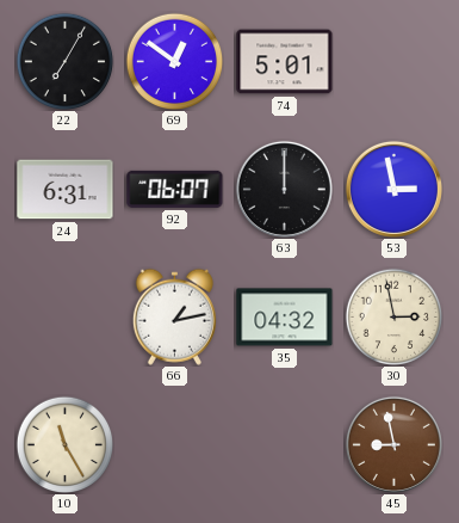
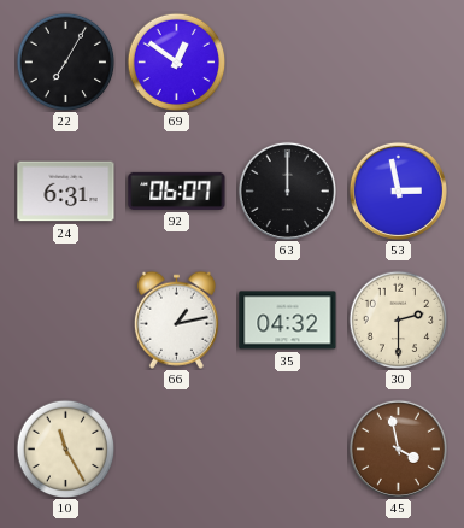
74: 5:01 -> none
30: 2:58 -> 2:30
45: 8:58 -> 3:58
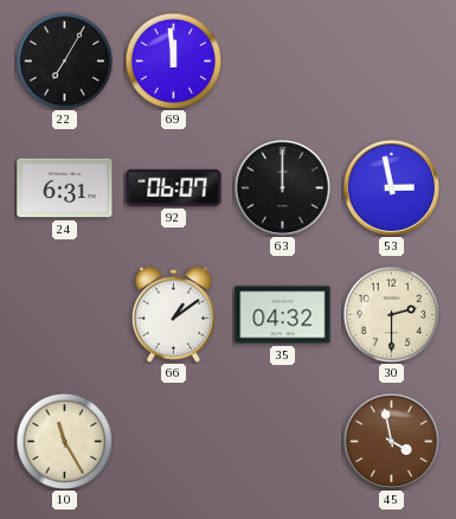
69: 12:51 -> 11:59
66: 1:13 -> 1:09
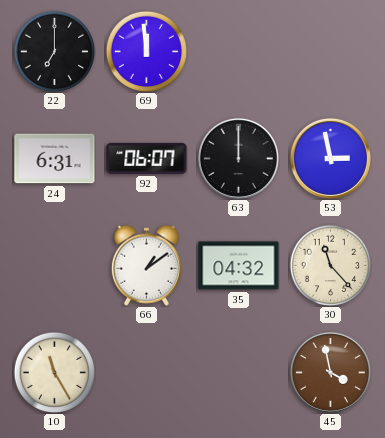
22: 7:05 -> 7:00
30: 2:30 -> 11:23
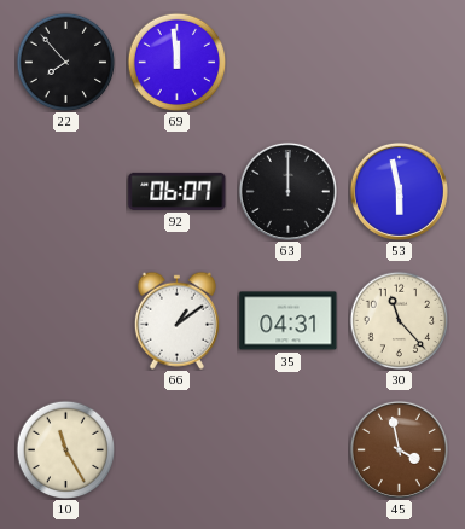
22: 7:00 -> 7:53
24: 6:31 -> none
53: 2:58 -> 5:58
35: 04:32 -> 04:31
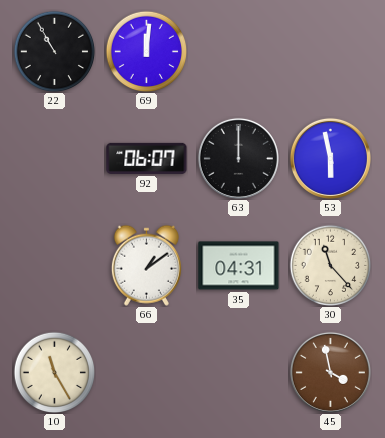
22: 7:53 -> 10:55
69: 11:59 -> 12:01
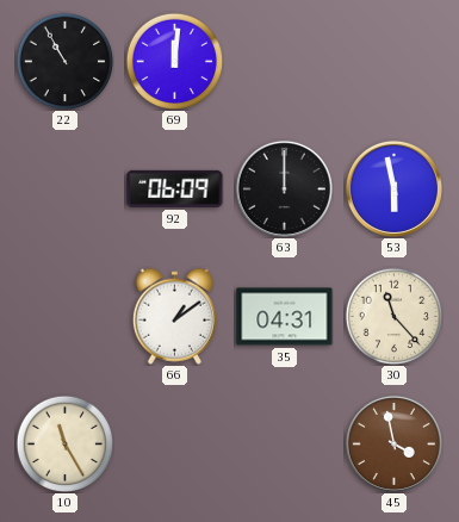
92: 06:07 -> 06:09
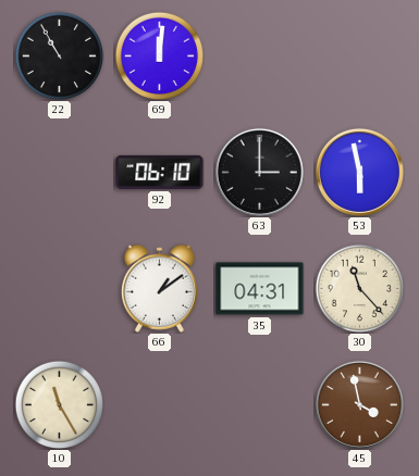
92: 06:09 -> 06:10
63: 12:00 -> 3:00
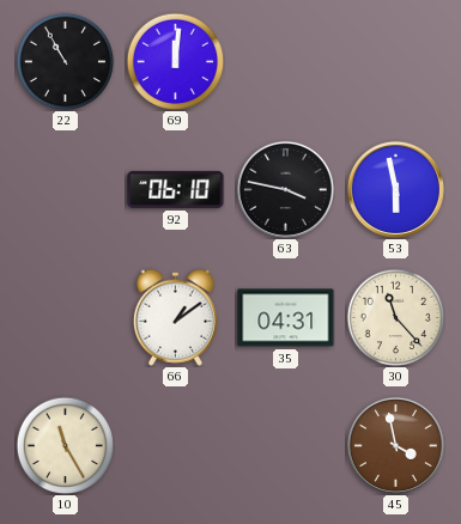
63: 3:00 -> 3:47
